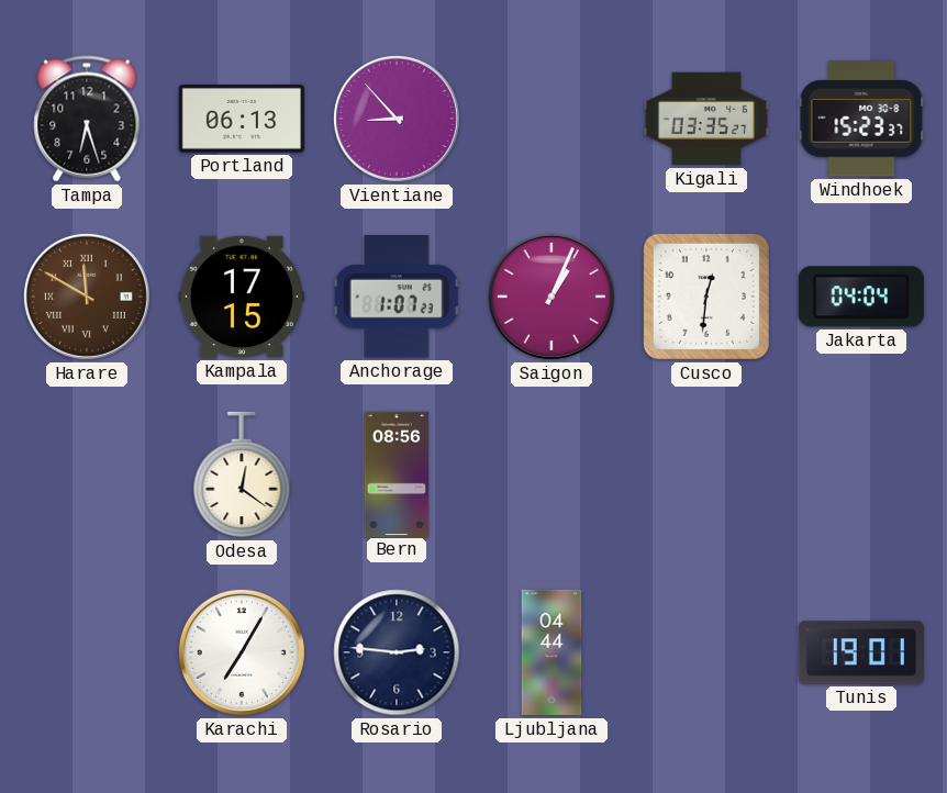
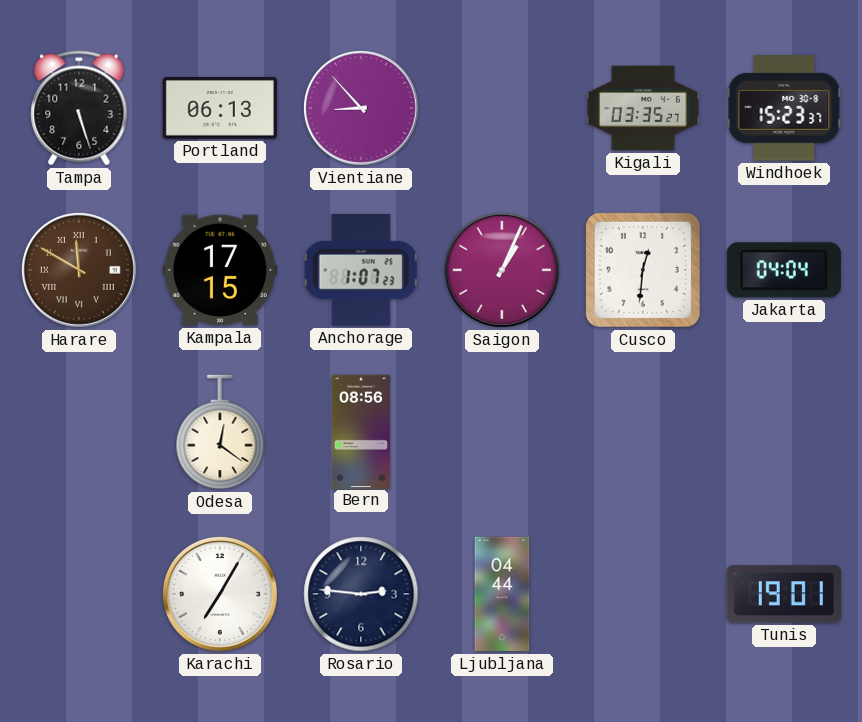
Tampa: 6:27 -> 5:27
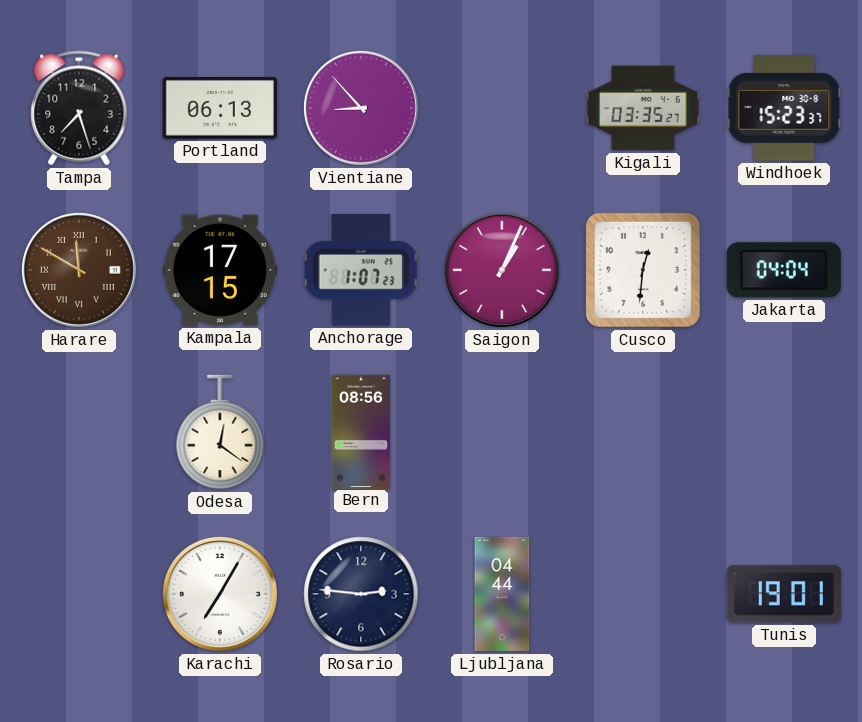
Tampa: 5:27 -> 7:27
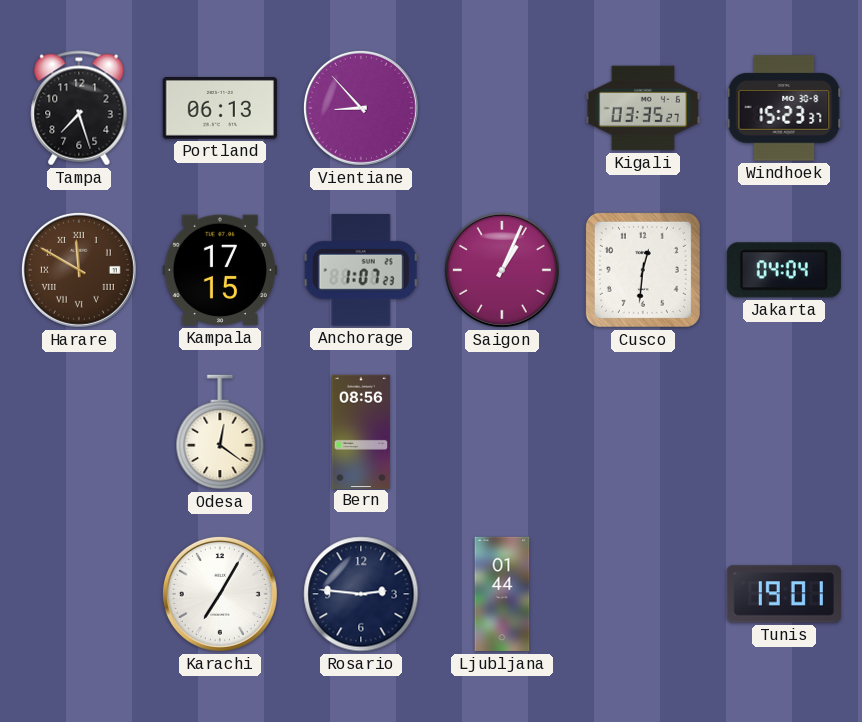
Ljubljana: 04:44 -> 01:44
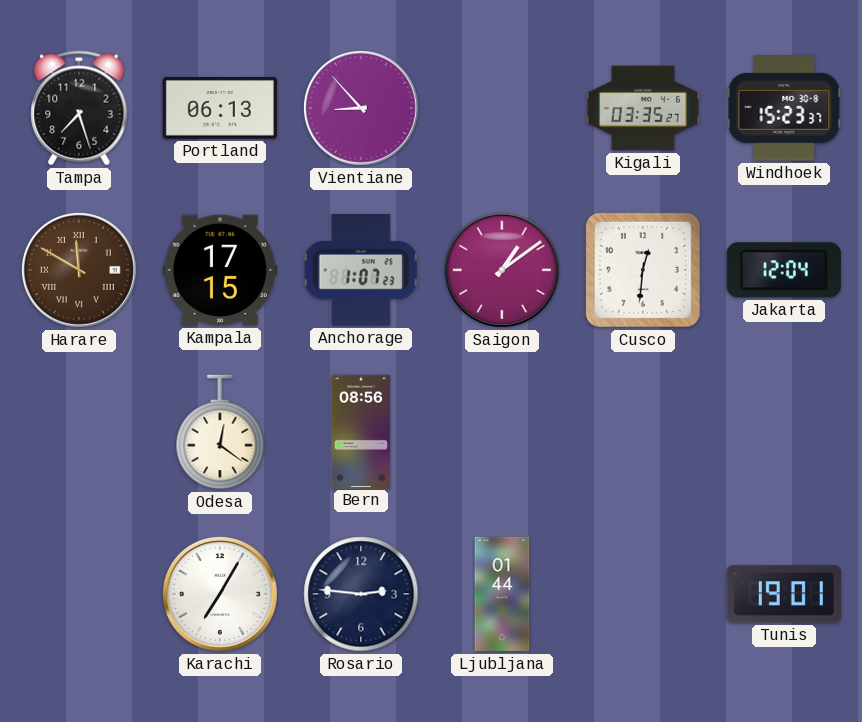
Saigon: 1:04 -> 1:09
Jakarta: 04:04 -> 12:04
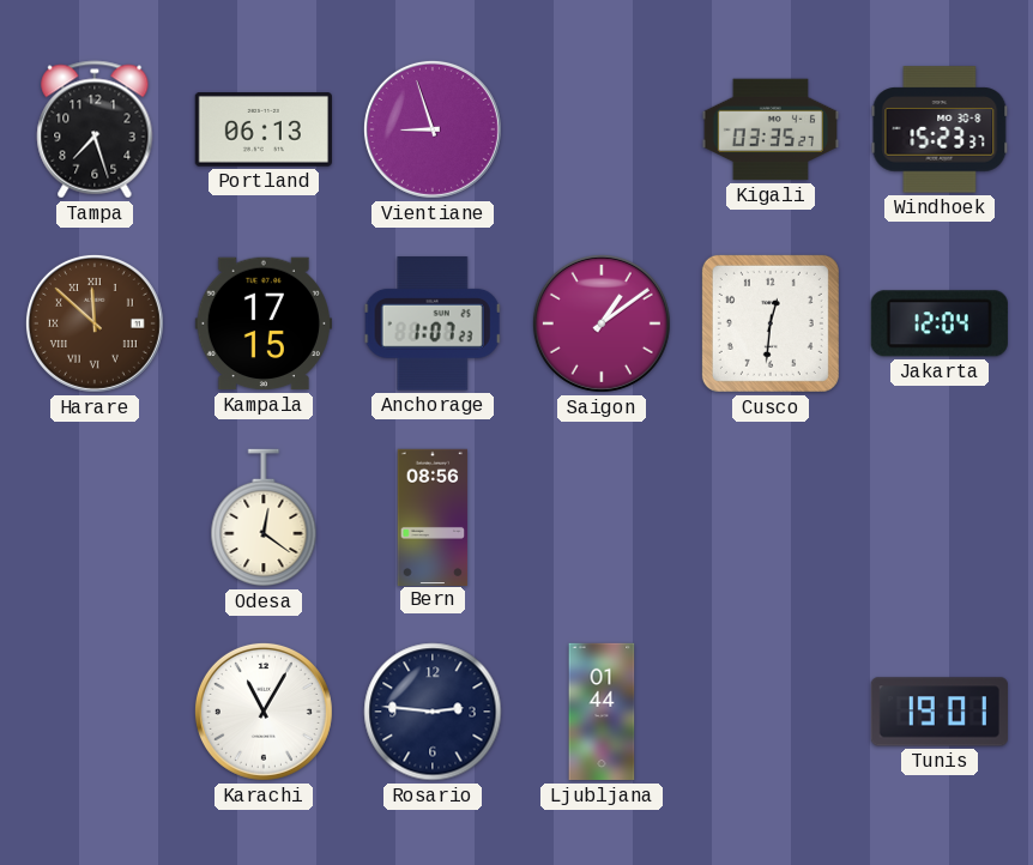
Vientiane: 8:53 -> 8:57
Harare: 11:50 -> 11:52
Karachi: 7:05 -> 11:05
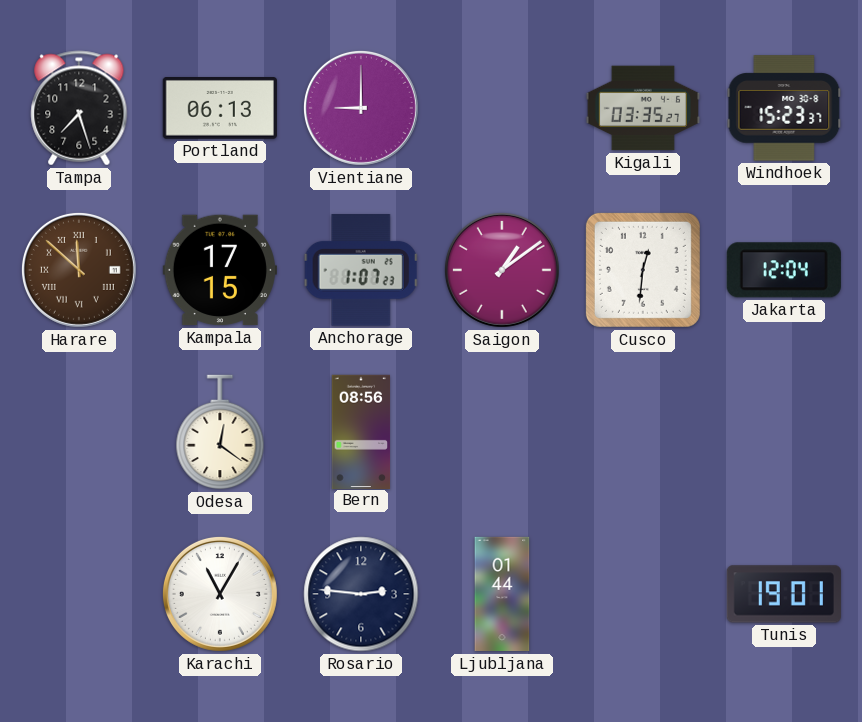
Vientiane: 8:57 -> 9:00
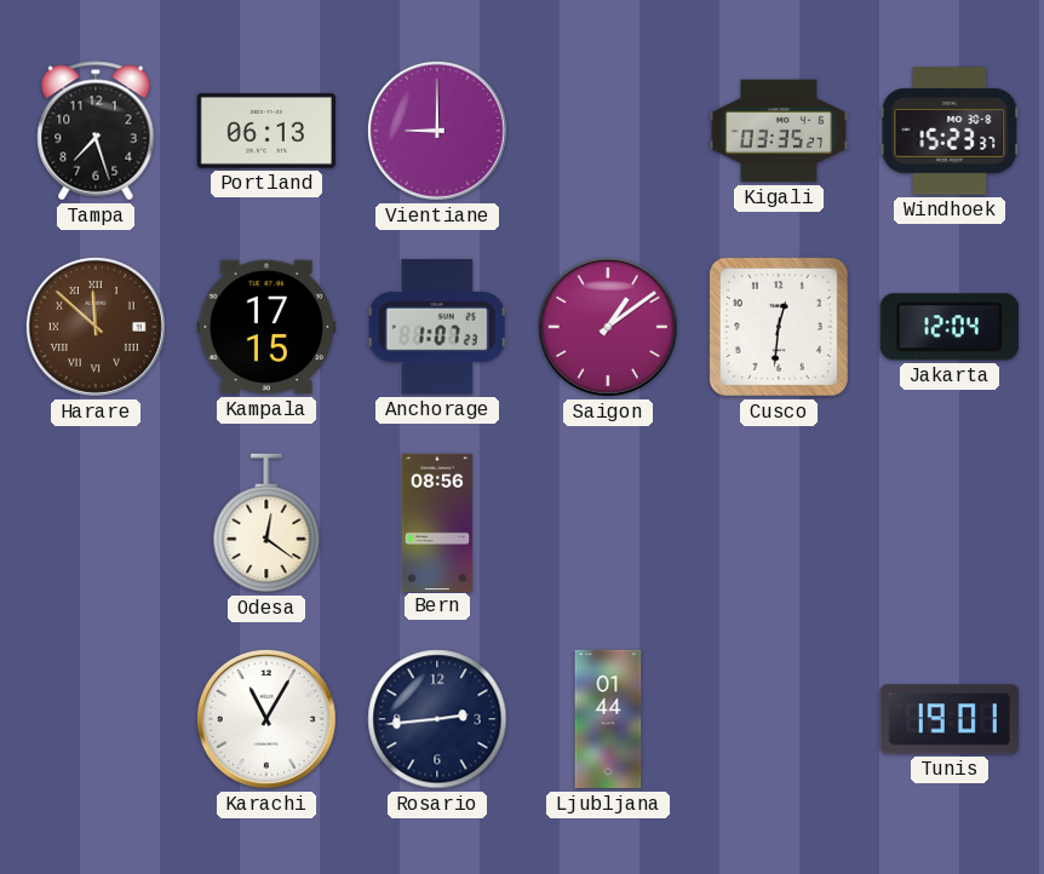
Rosario: 2:46 -> 2:44
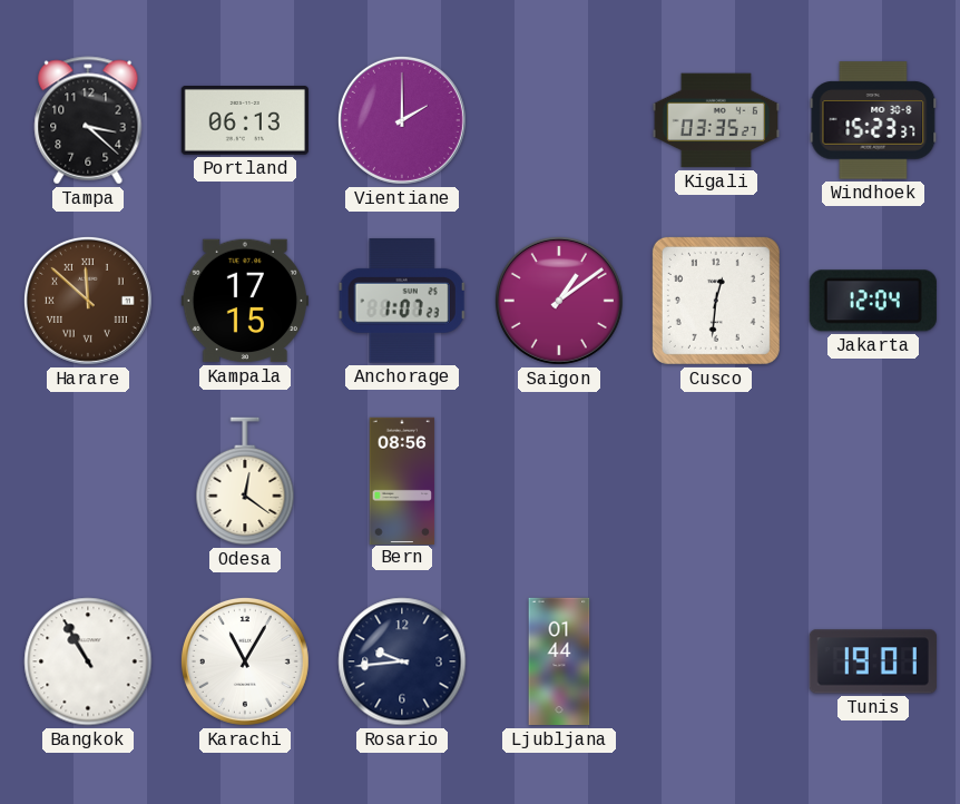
Tampa: 7:27 -> 3:22
Vientiane: 9:00 -> 2:00
Bangkok: none -> 10:55
Rosario: 2:44 -> 9:44
